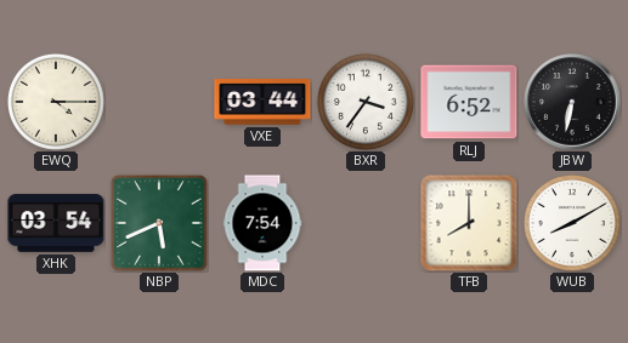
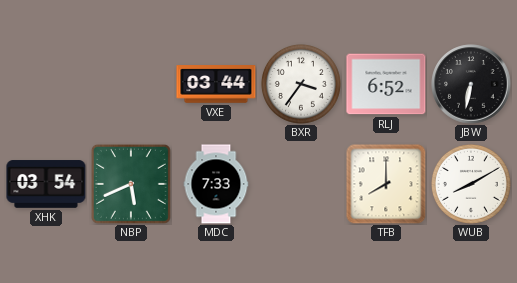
EWQ: 4:15 -> none
MDC: 7:54 -> 7:33
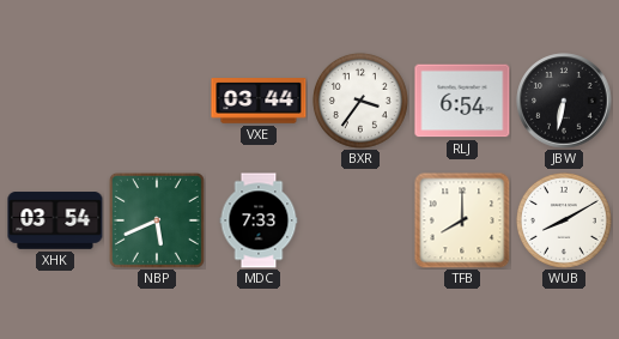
RLJ: 6:52 -> 6:54
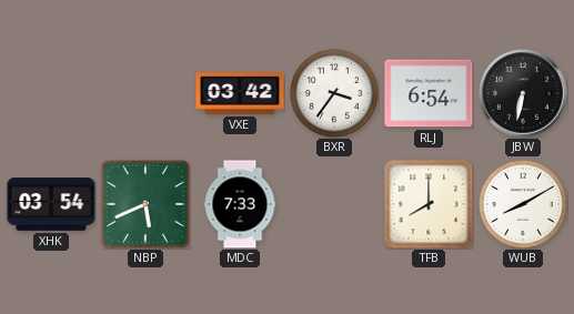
VXE: 03:44 -> 03:42
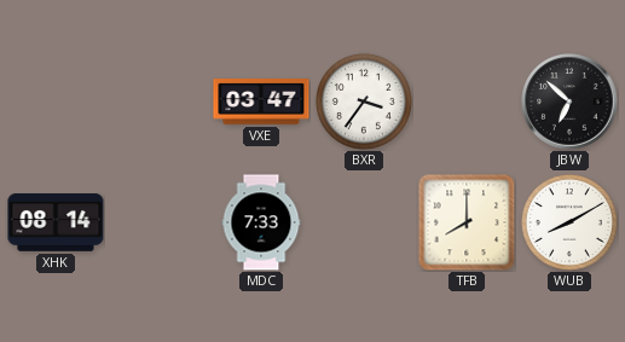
VXE: 03:42 -> 03:47
RLJ: 6:54 -> none
JBW: 6:32 -> 6:52
XHK: 03:54 -> 08:14
NBP: 5:41 -> none
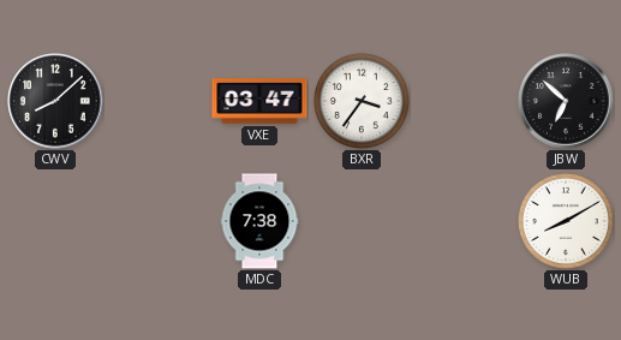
CWV: none -> 8:08
XHK: 08:14 -> none
MDC: 7:33 -> 7:38
TFB: 8:00 -> none
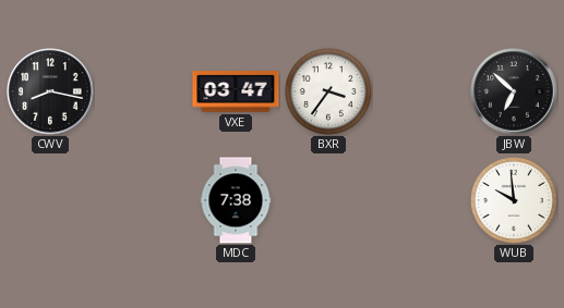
CWV: 8:08 -> 8:17
WUB: 8:10 -> 9:59
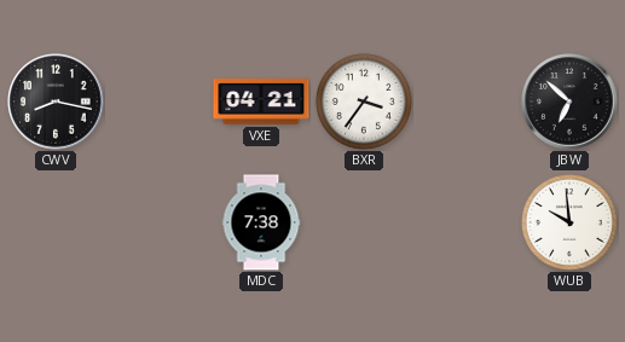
VXE: 03:47 -> 04:21
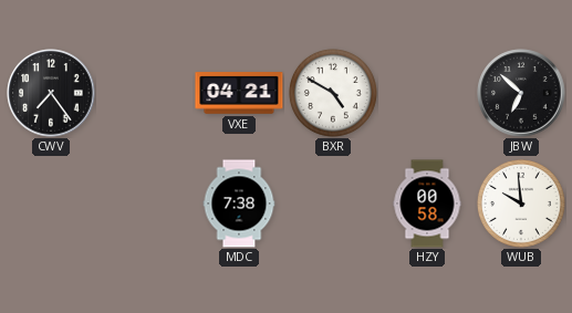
CWV: 8:17 -> 7:24
BXR: 3:36 -> 4:50
HZY: none -> 00:58
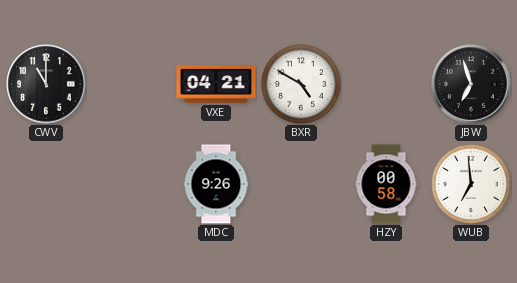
CWV: 7:24 -> 11:00
JBW: 6:52 -> 6:57
MDC: 7:38 -> 9:26
WUB: 9:59 -> 6:59
